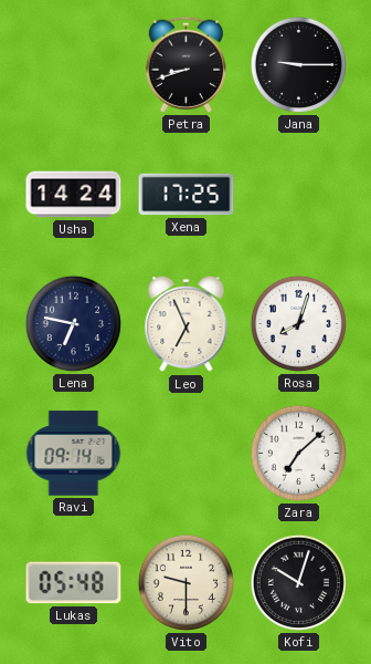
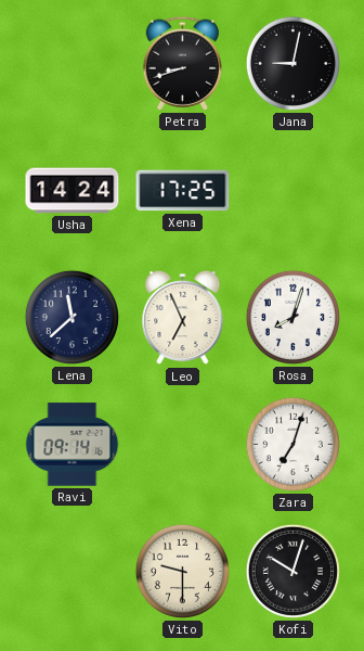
Jana: 9:15 -> 9:02
Lena: 6:47 -> 11:38
Zara: 7:08 -> 7:03
Lukas: 05:48 -> none
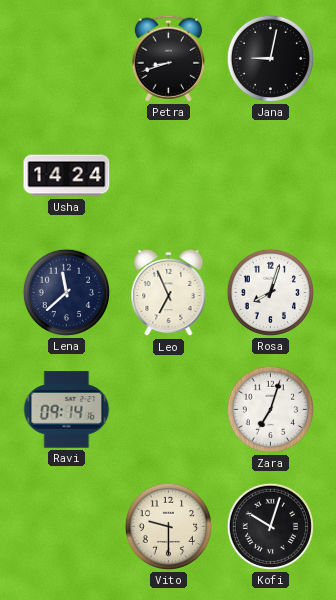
Xena: 17:25 -> none
